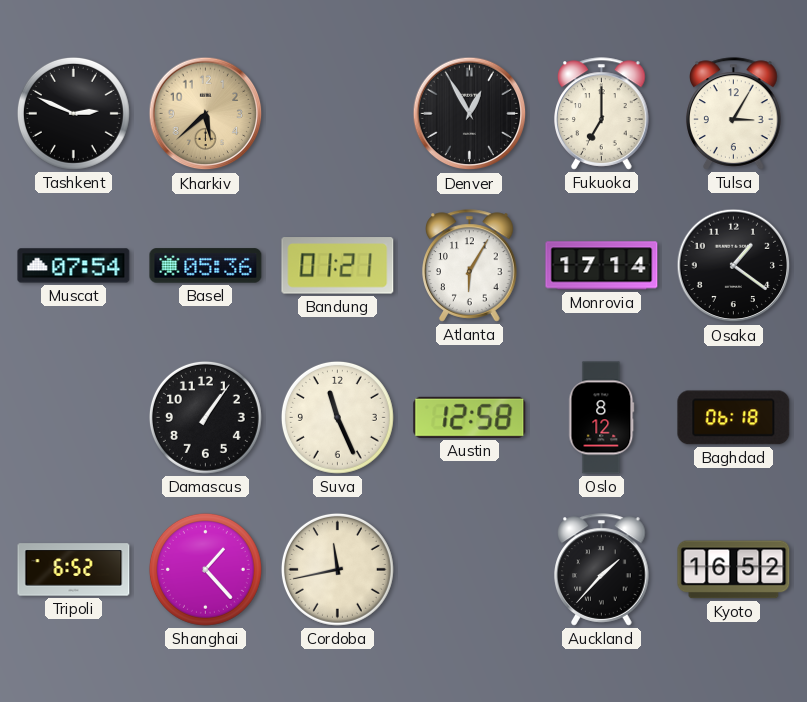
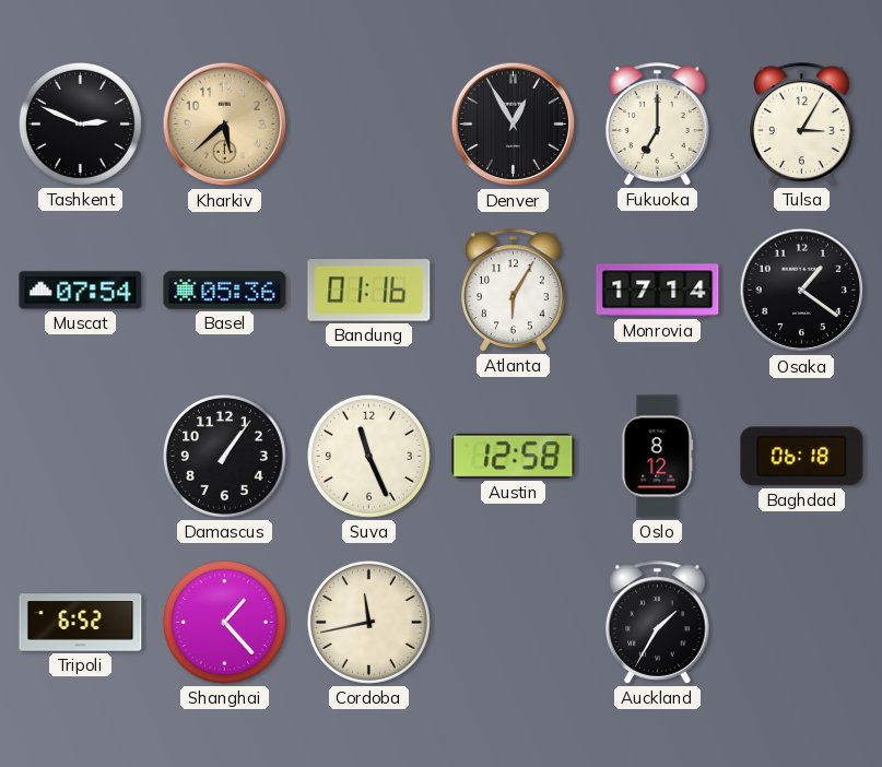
Bandung: 01:21 -> 01:16
Auckland: 1:37 -> 1:35
Kyoto: 16:52 -> none
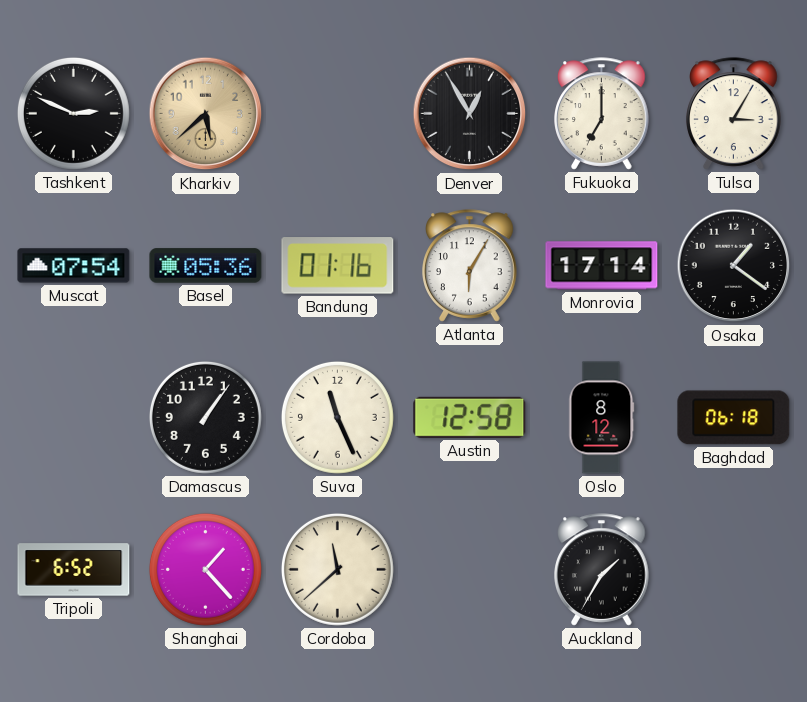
Cordoba: 11:43 -> 11:38
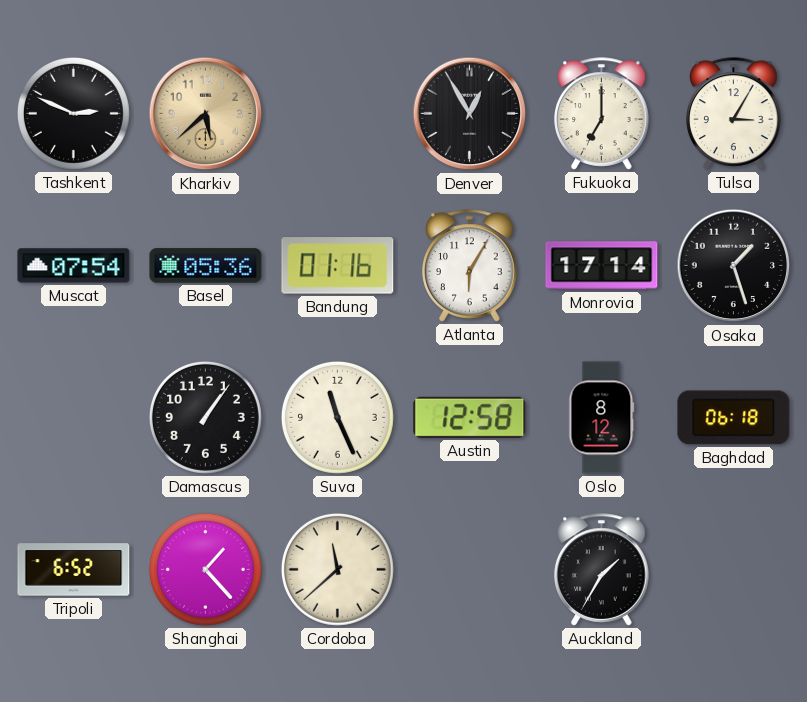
Osaka: 1:21 -> 1:27
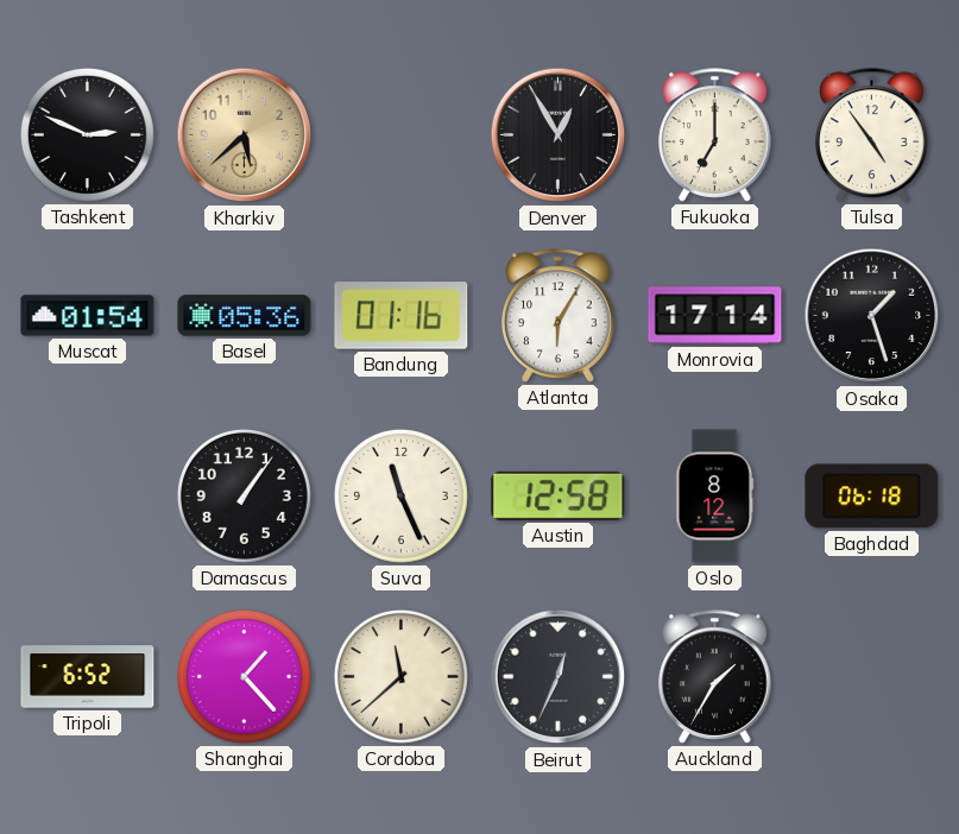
Tulsa: 3:05 -> 4:54
Muscat: 07:54 -> 01:54
Beirut: none -> 12:34
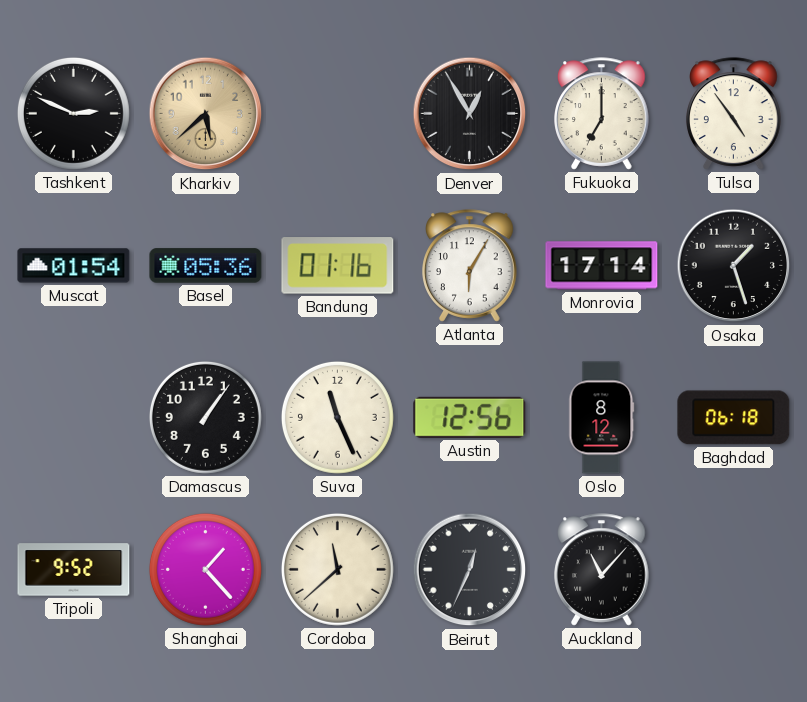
Austin: 12:58 -> 12:56
Tripoli: 6:52 -> 9:52
Auckland: 1:35 -> 11:07
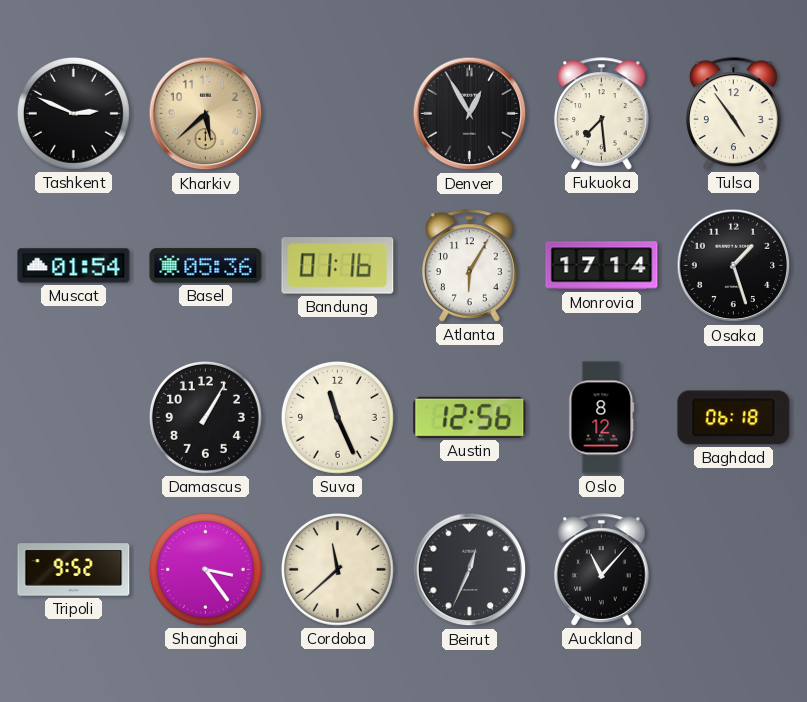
Fukuoka: 7:00 -> 7:29
Damascus: 1:06 -> 1:05
Shanghai: 1:23 -> 3:24
